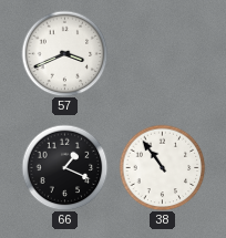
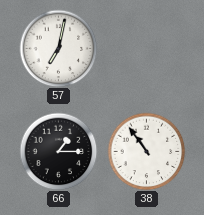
57: 3:41 -> 7:02
66: 1:19 -> 1:15
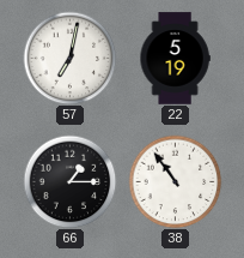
22: none -> 5:19
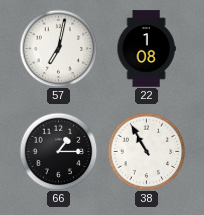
22: 5:19 -> 1:08
38: 10:54 -> 10:55
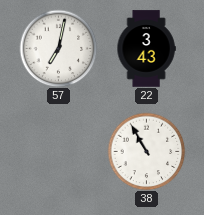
22: 1:08 -> 3:43
66: 1:15 -> none
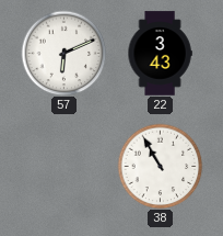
57: 7:02 -> 6:11
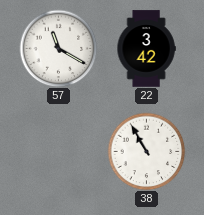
57: 6:11 -> 11:20
22: 3:43 -> 3:42
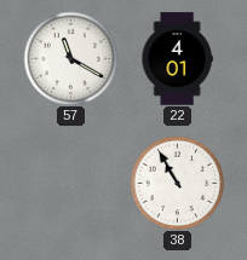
22: 3:42 -> 4:01
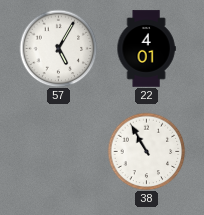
57: 11:20 -> 5:05
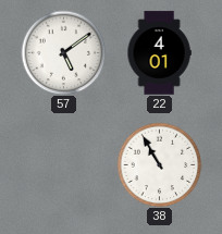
57: 5:05 -> 5:09
